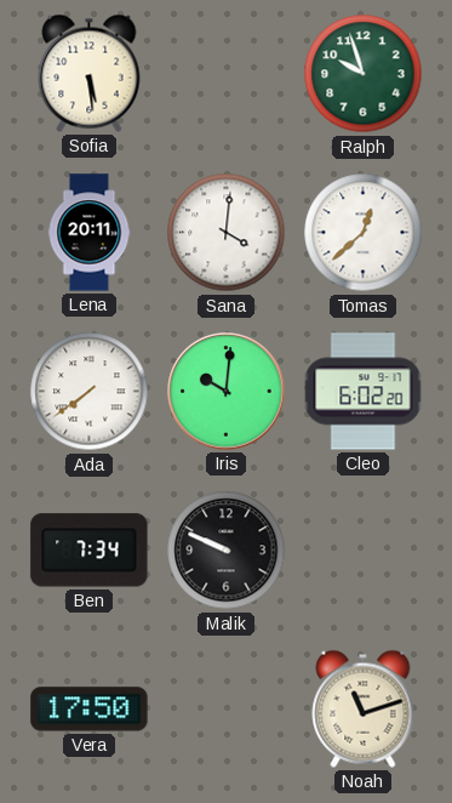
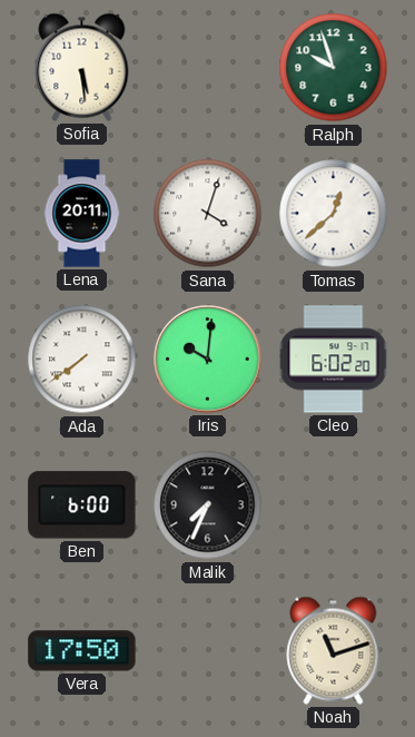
Sana: 4:01 -> 4:03
Ben: 7:34 -> 6:00
Malik: 9:49 -> 7:34
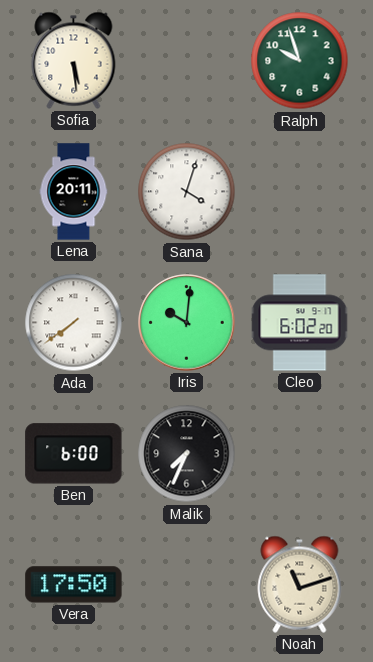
Tomas: 12:38 -> none
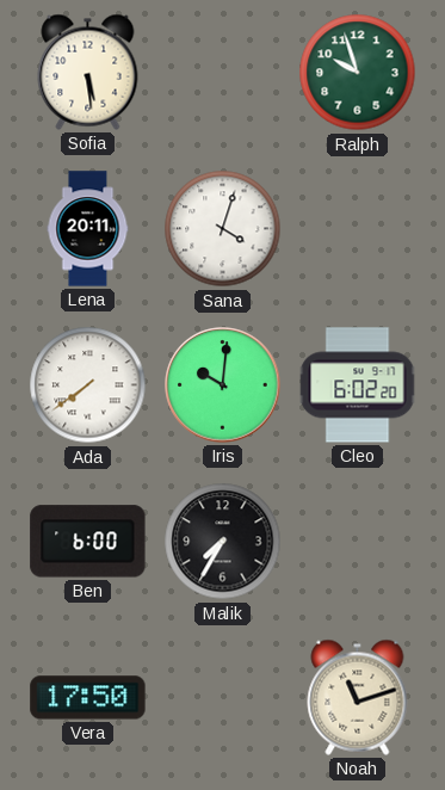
Malik: 7:34 -> 7:35
